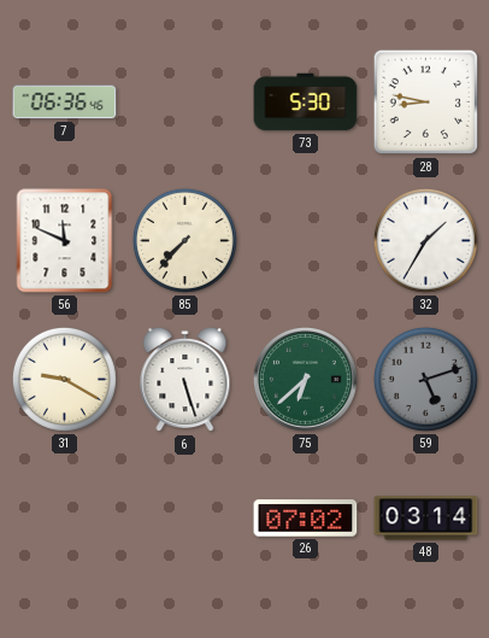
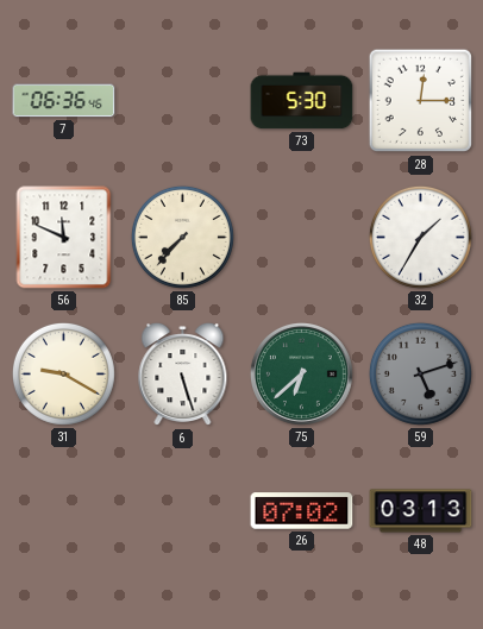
28: 8:47 -> 12:15
48: 03:14 -> 03:13
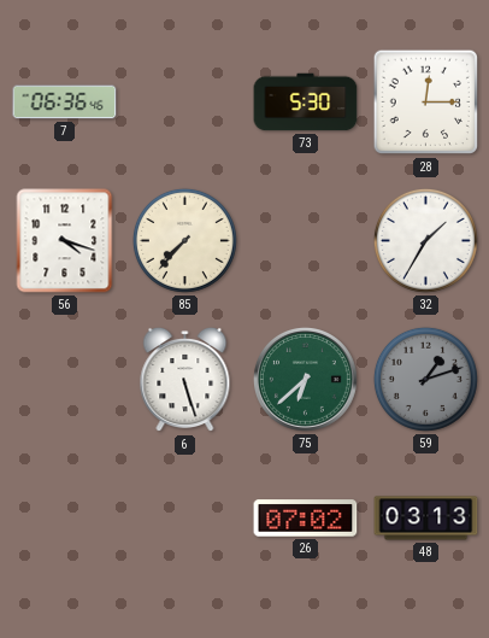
56: 11:49 -> 4:18
31: 9:20 -> none
59: 5:12 -> 1:12
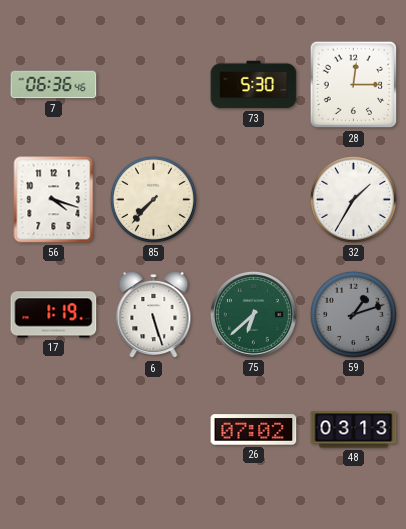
17: none -> 1:19
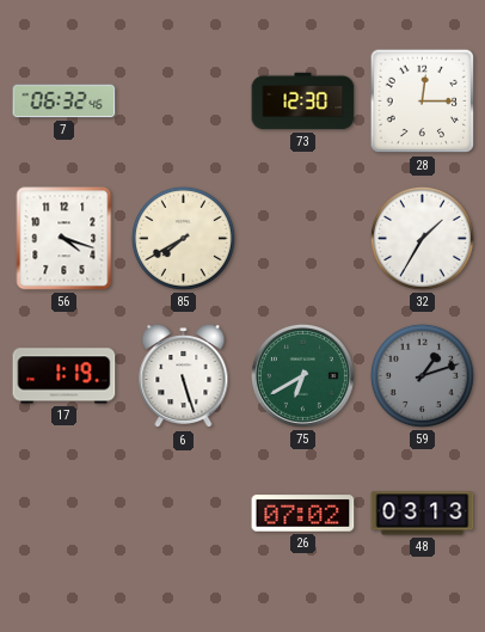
7: 06:36 -> 06:32
73: 5:30 -> 12:30
85: 7:37 -> 7:40
75: 6:38 -> 6:40
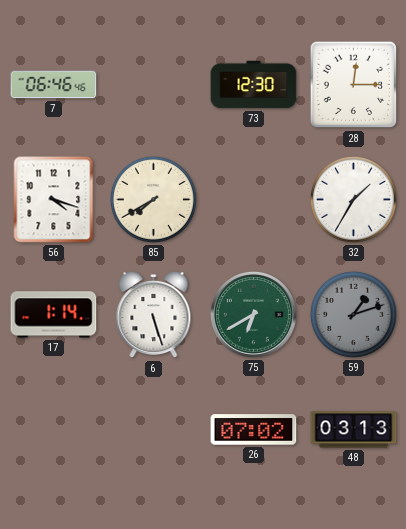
7: 06:32 -> 06:46
17: 1:19 -> 1:14
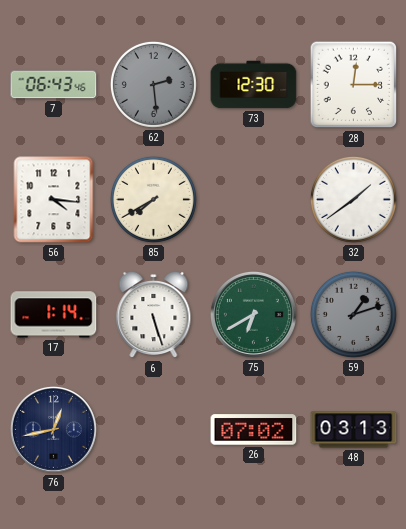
7: 06:46 -> 06:43
62: none -> 2:29
56: 4:18 -> 4:16
32: 1:35 -> 1:39
76: none -> 12:43
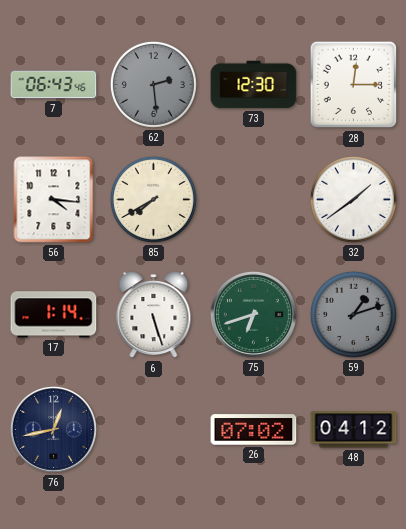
75: 6:40 -> 6:42
48: 03:13 -> 04:12
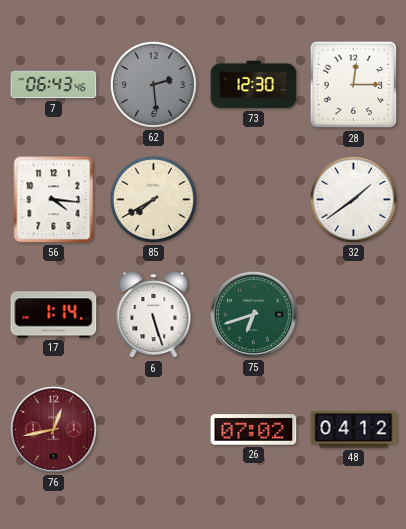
59: 1:12 -> none
76 dial: navy -> burgundy
